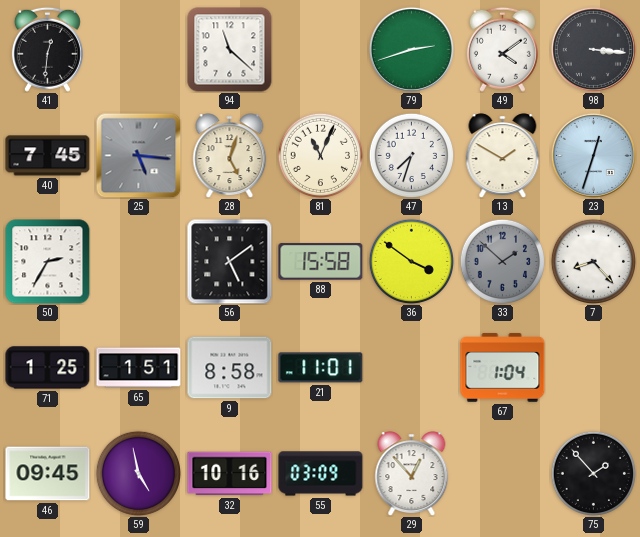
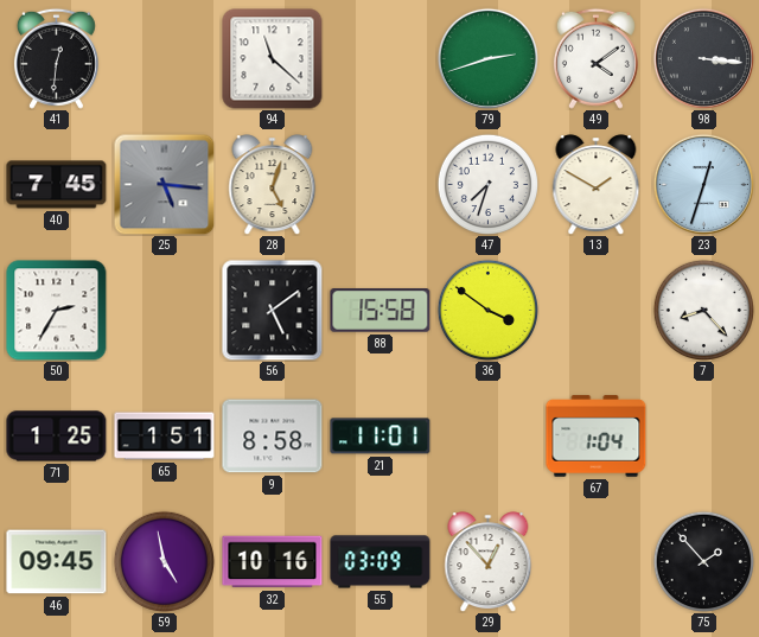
81: 11:04 -> none
33: 1:52 -> none
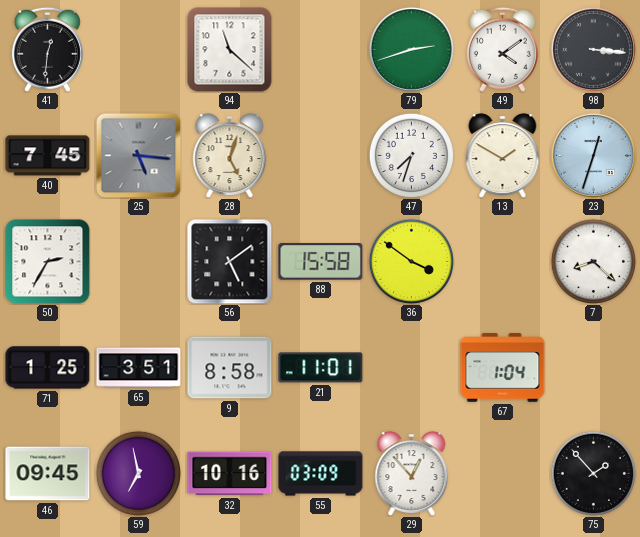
7: 8:23 -> 8:22
65: 1:51 -> 3:51
59: 4:58 -> 6:58
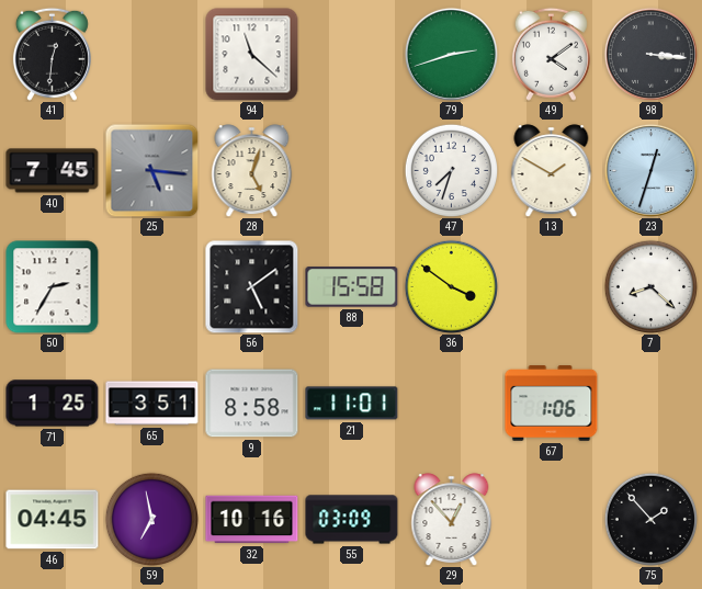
67: 1:04 -> 1:06
46: 09:45 -> 04:45
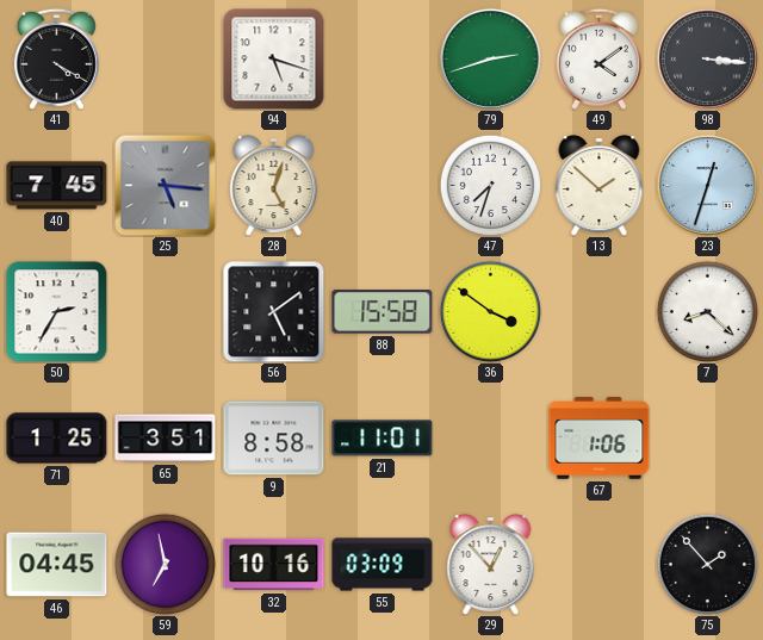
41: 12:31 -> 4:20
94: 11:22 -> 5:18
13: 1:50 -> 1:52
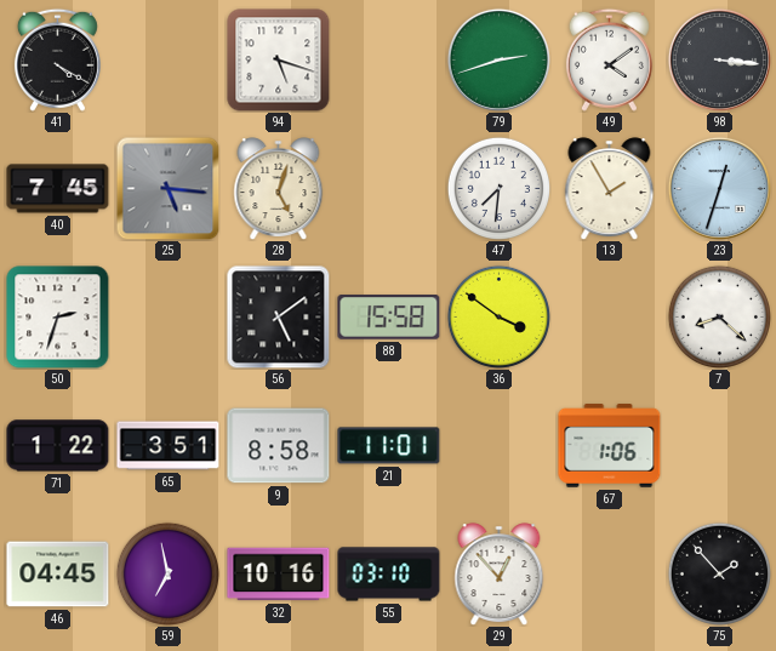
47: 7:33 -> 7:31
13: 1:52 -> 1:55
50: 2:35 -> 2:33
71: 1:25 -> 1:22
55: 03:09 -> 03:10
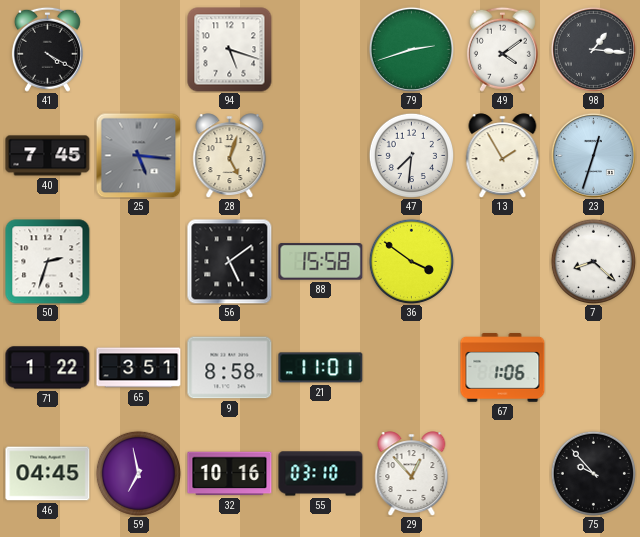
98: 3:16 -> 1:16
75: 1:53 -> 9:53
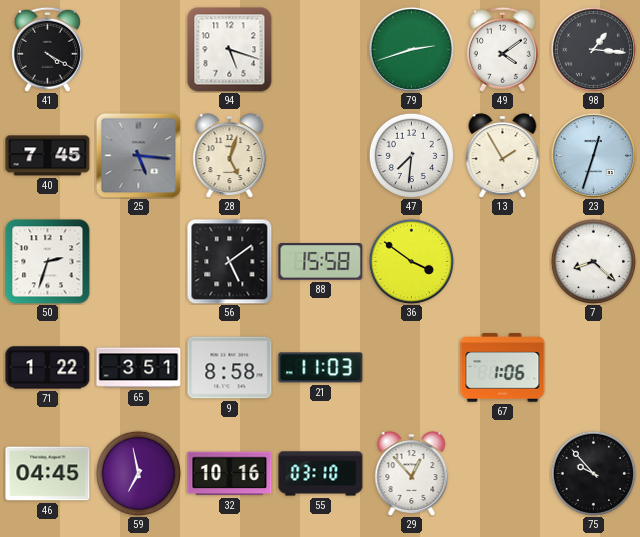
21: 11:01 -> 11:03
